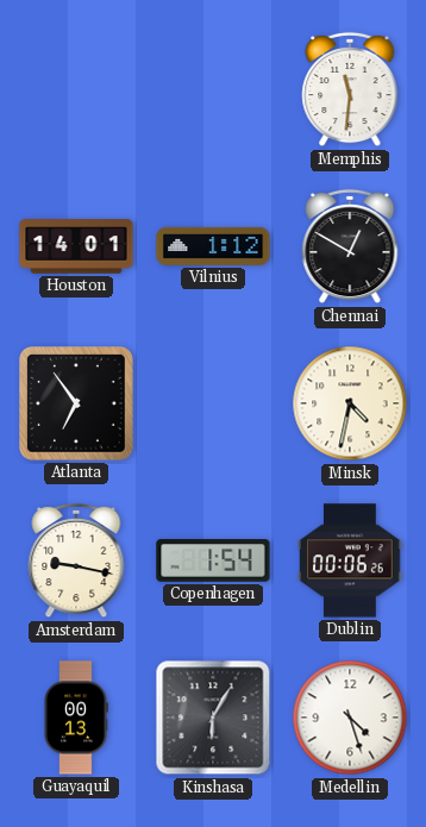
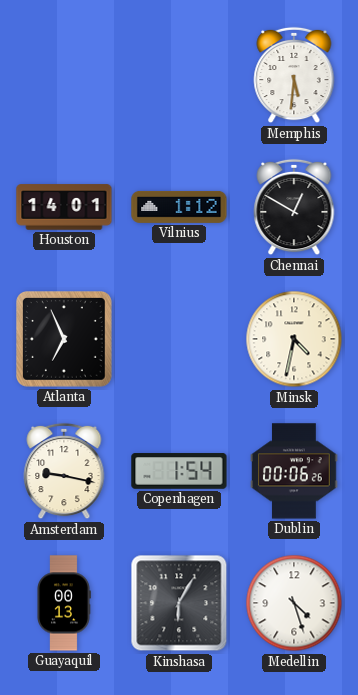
Memphis: 11:31 -> 5:31
Atlanta: 6:54 -> 6:56
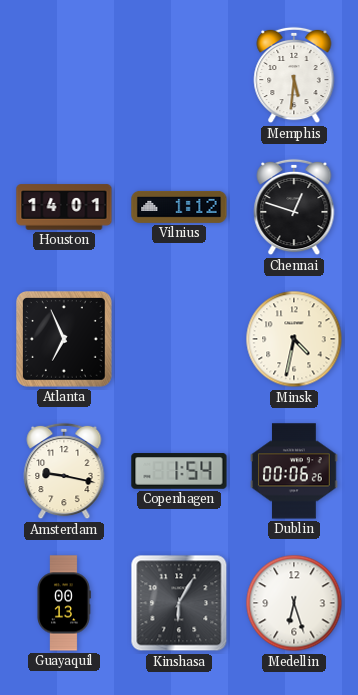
Chennai: 12:50 -> 12:48
Medellin: 4:27 -> 6:27
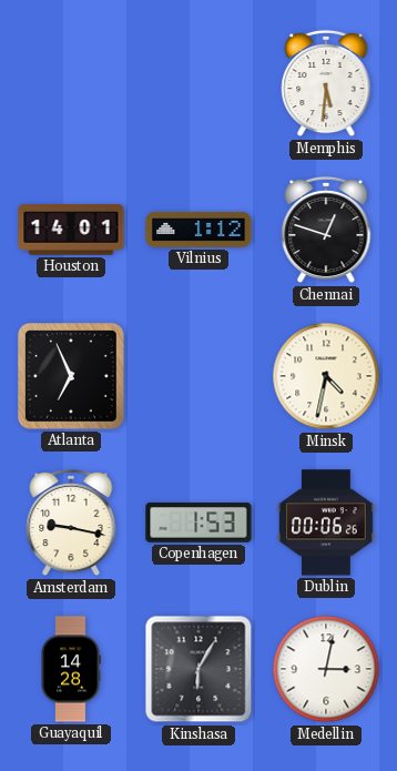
Copenhagen: 1:54 -> 1:53
Guayaquil: 00:13 -> 14:28
Medellin: 6:27 -> 3:02
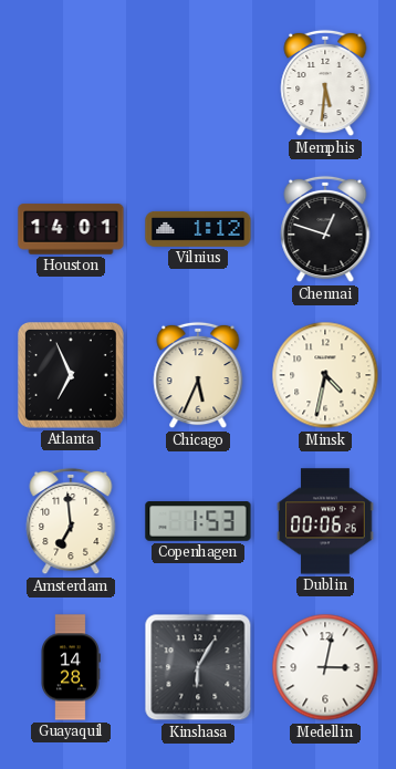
Chicago: none -> 5:34
Amsterdam: 9:17 -> 6:59
